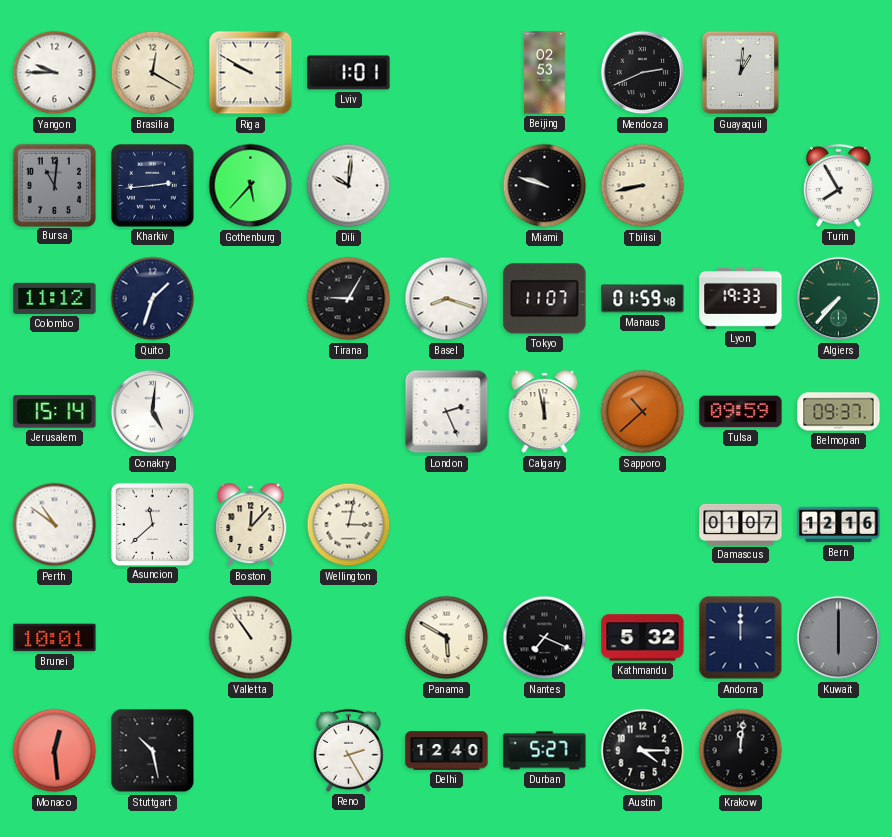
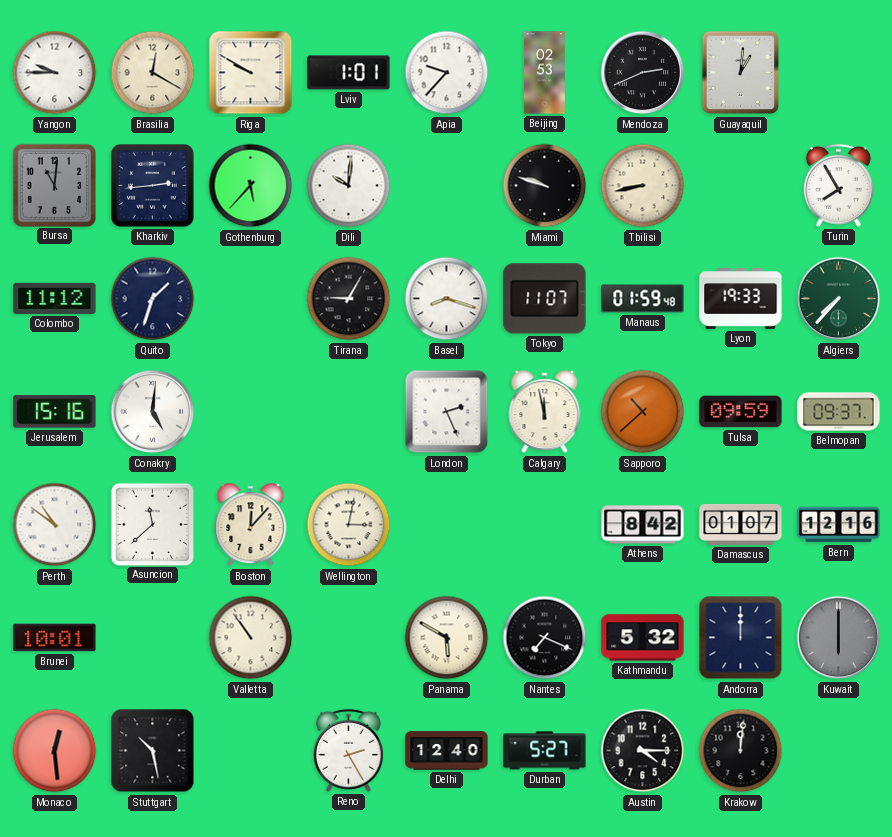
Apia: none -> 9:37
Jerusalem: 15:14 -> 15:16
Athens: none -> 8:42
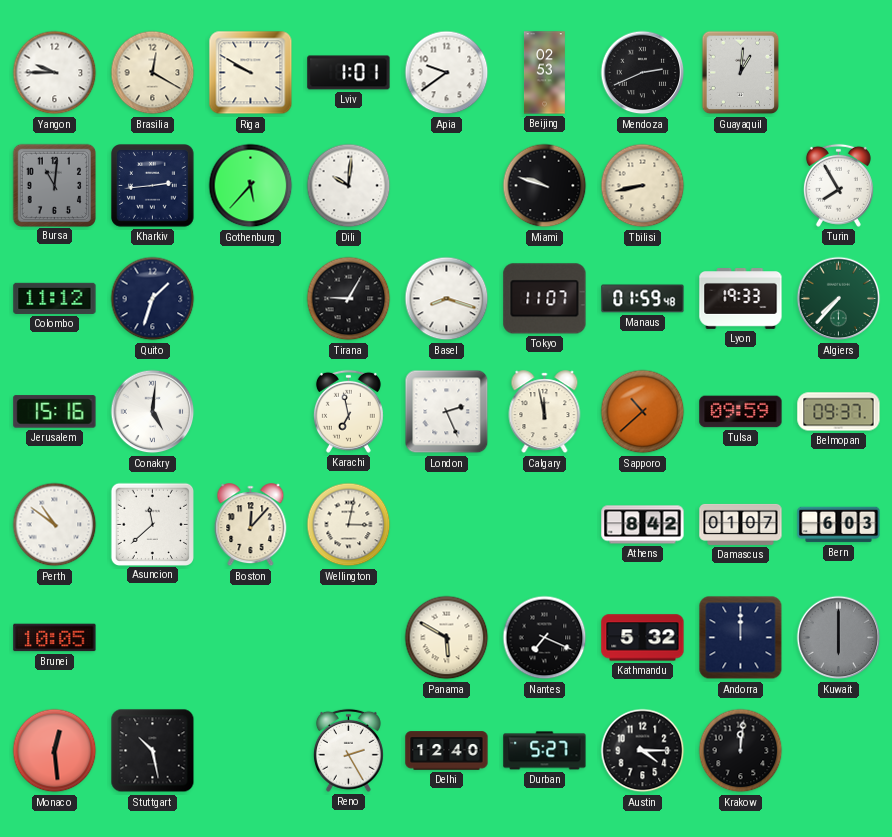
Apia: 9:37 -> 9:39
Karachi: none -> 6:58
Bern: 12:16 -> 6:03
Brunei: 10:01 -> 10:05
Valletta: 10:54 -> none
